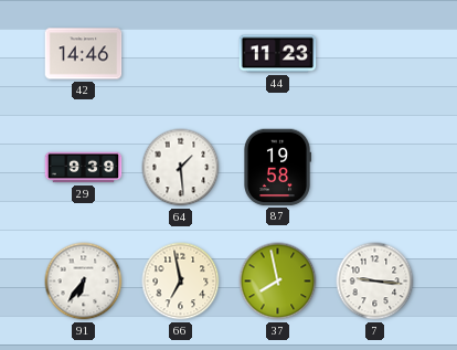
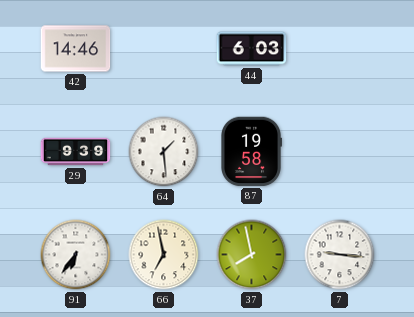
44: 11:23 -> 6:03
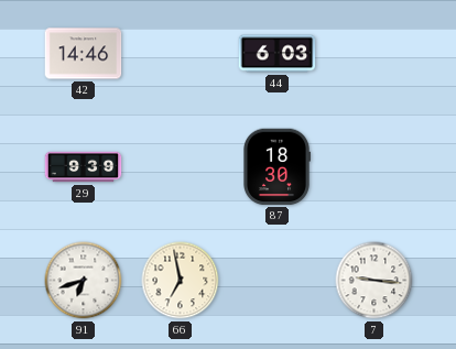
64: 1:29 -> none
87: 19:58 -> 18:30
91: 6:36 -> 6:42
37: 7:58 -> none
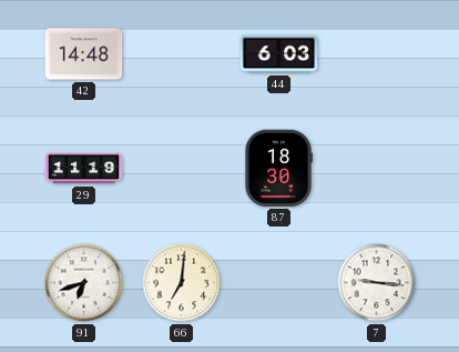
42: 14:46 -> 14:48
29: 9:39 -> 11:19
66: 6:58 -> 7:01
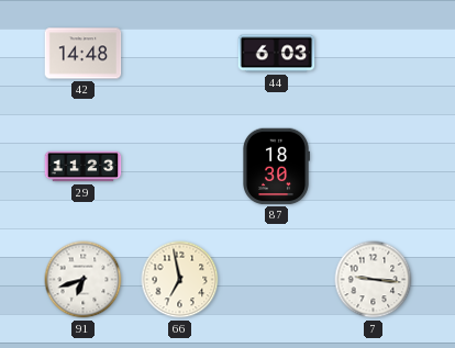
29: 11:19 -> 11:23
66: 7:01 -> 6:58
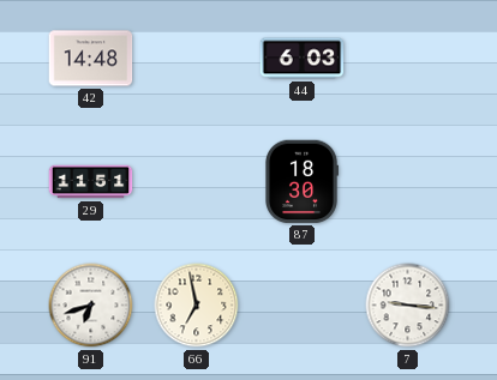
29: 11:23 -> 11:51
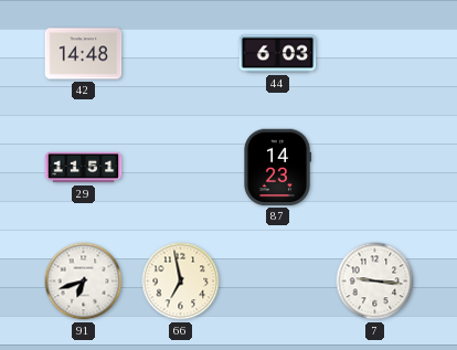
87: 18:30 -> 14:23
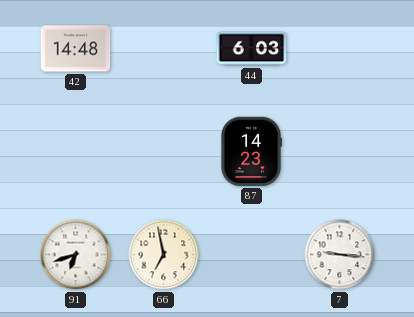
29: 11:51 -> none
